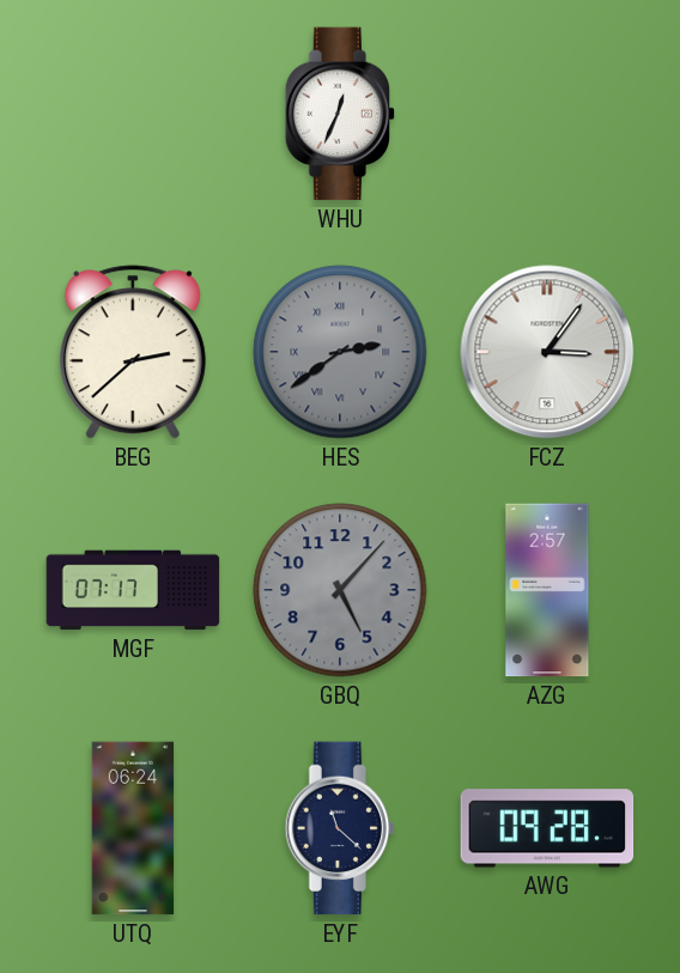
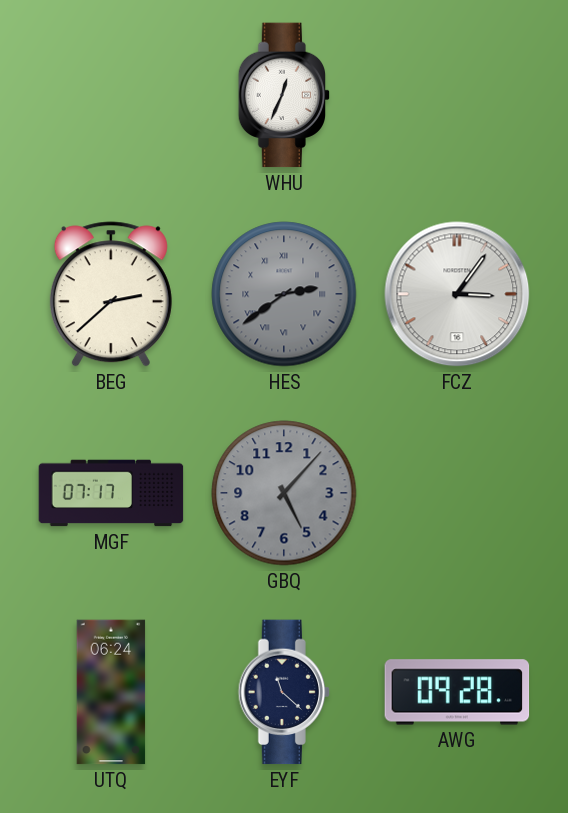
AZG: 2:57 -> none
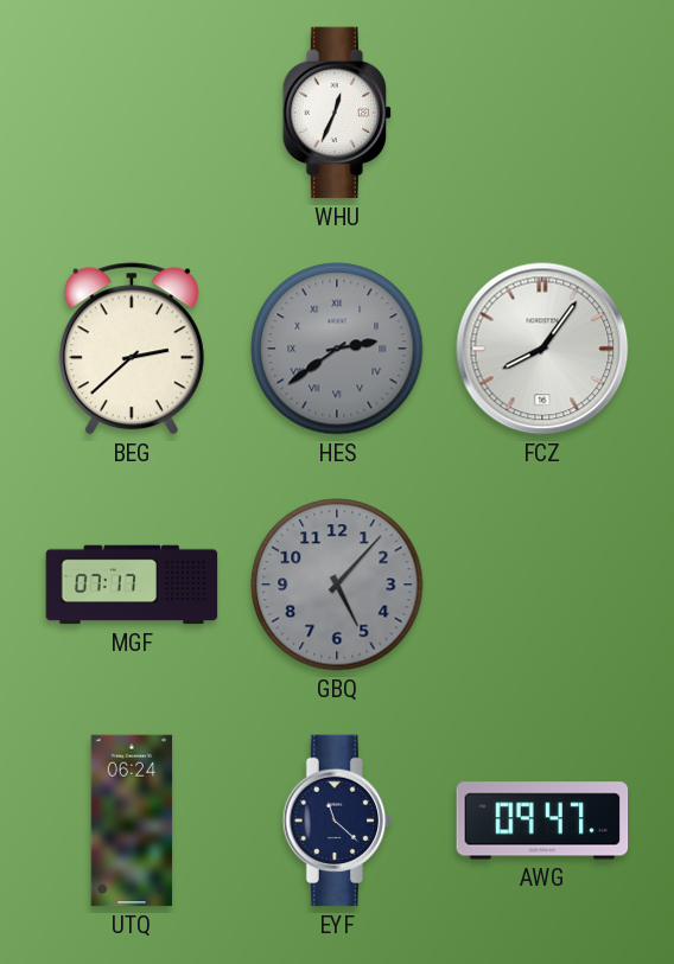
FCZ: 3:06 -> 8:06
AWG: 09:28 -> 09:47
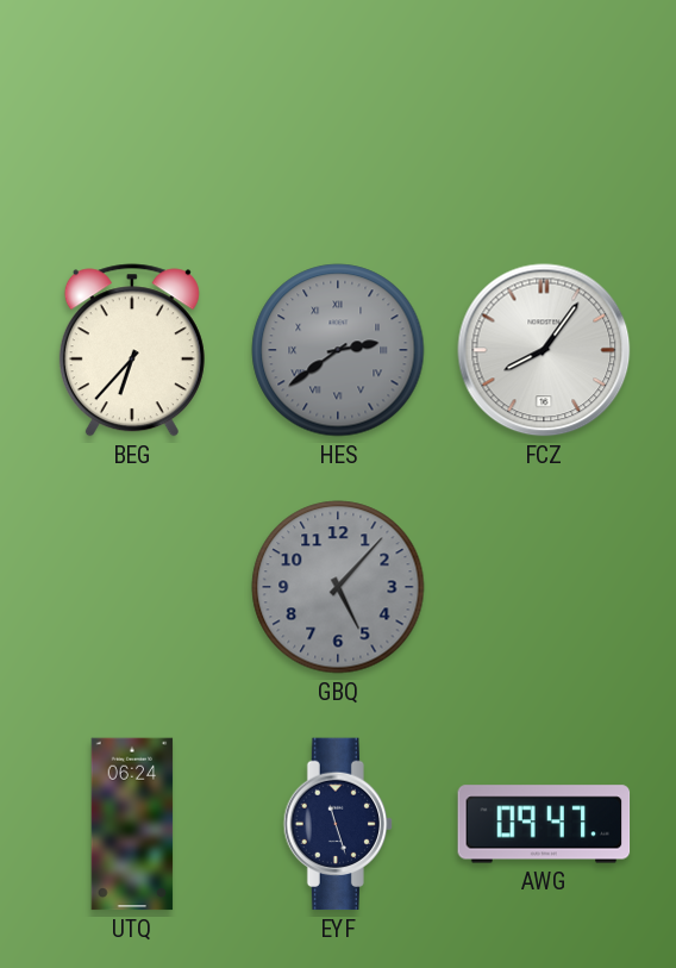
WHU: 12:34 -> none
BEG: 2:38 -> 6:37
MGF: 07:17 -> none
EYF: 11:22 -> 11:27
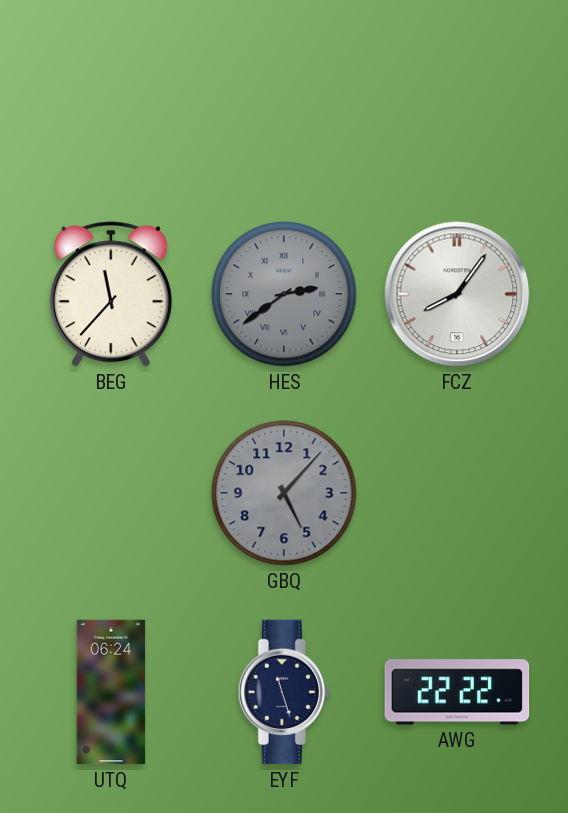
BEG: 6:37 -> 11:37
AWG: 09:47 -> 22:22
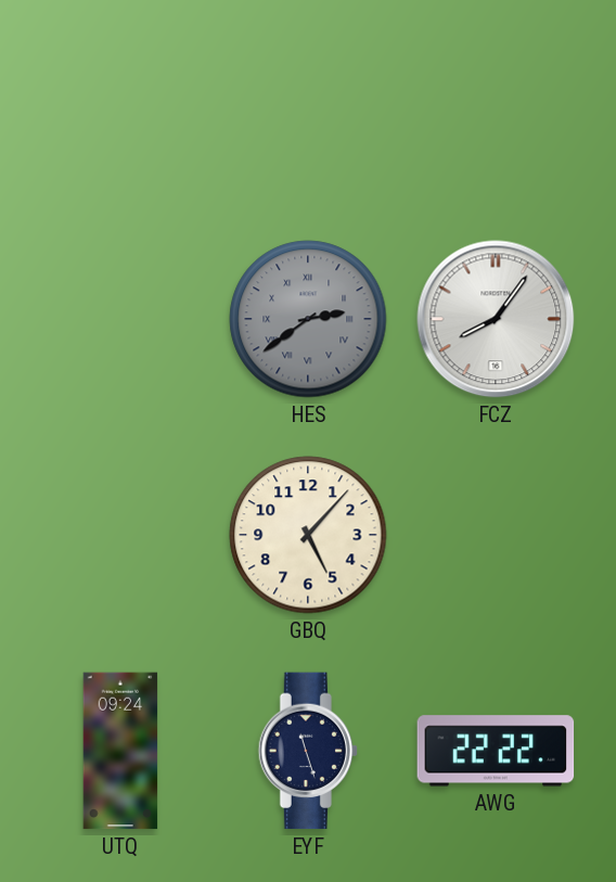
BEG: 11:37 -> none
GBQ dial: grey -> cream
UTQ: 06:24 -> 09:24
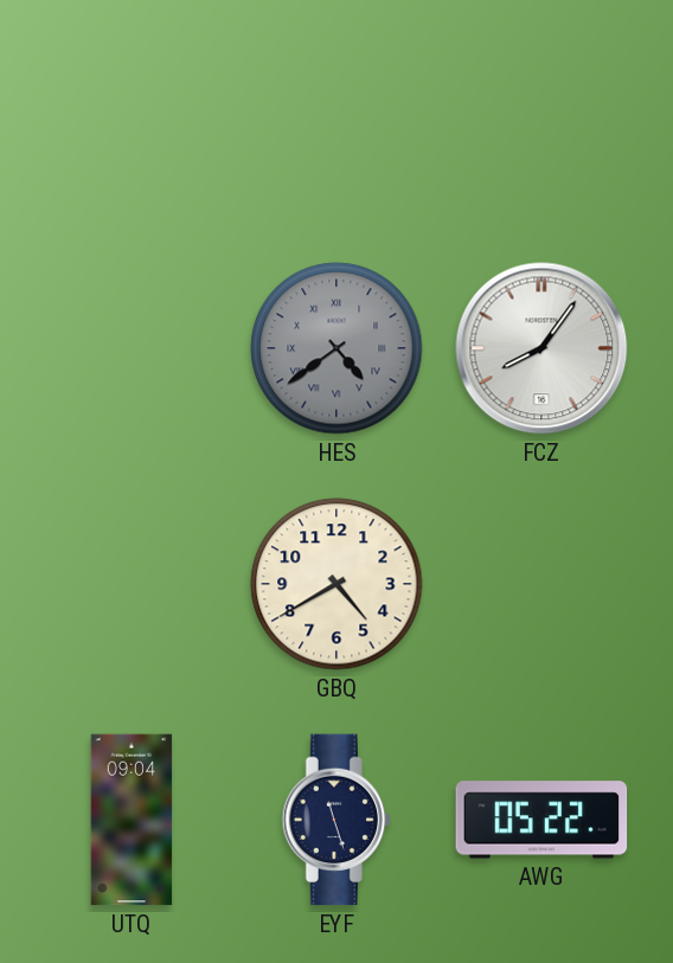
HES: 2:39 -> 4:39
GBQ: 5:07 -> 4:40
UTQ: 09:24 -> 09:04
AWG: 22:22 -> 05:22
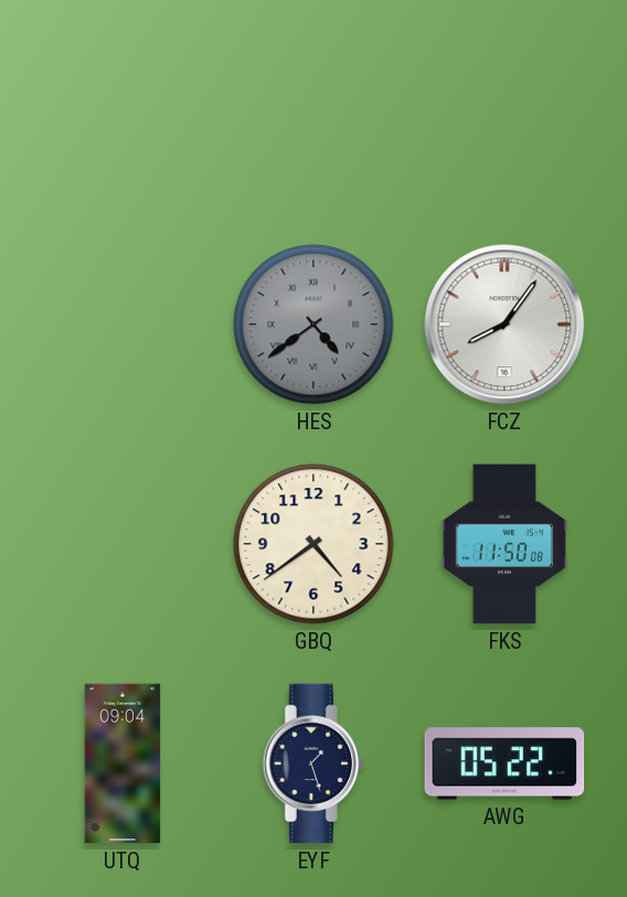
GBQ: 4:40 -> 4:39
FKS: none -> 11:50
EYF: 11:27 -> 1:27
